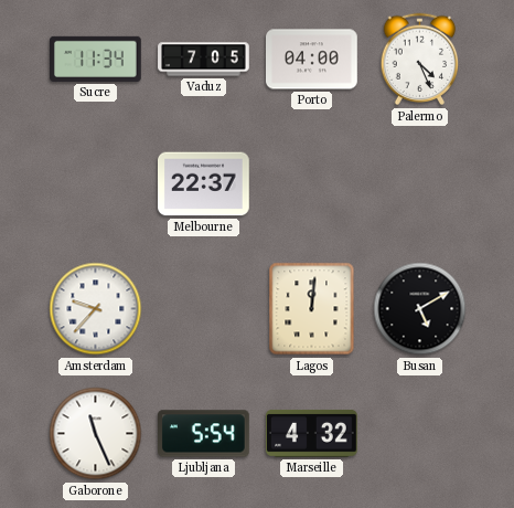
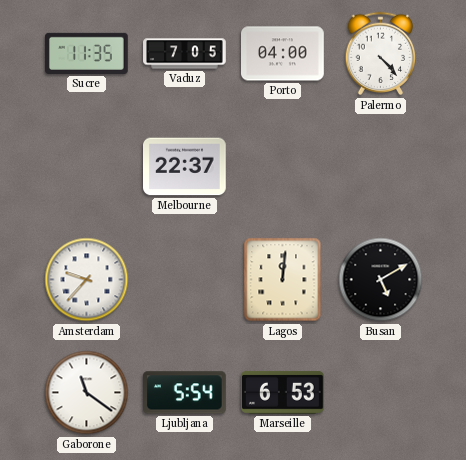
Sucre: 11:34 -> 11:35
Palermo: 4:26 -> 4:23
Gaborone: 11:26 -> 11:21
Marseille: 4:32 -> 6:53
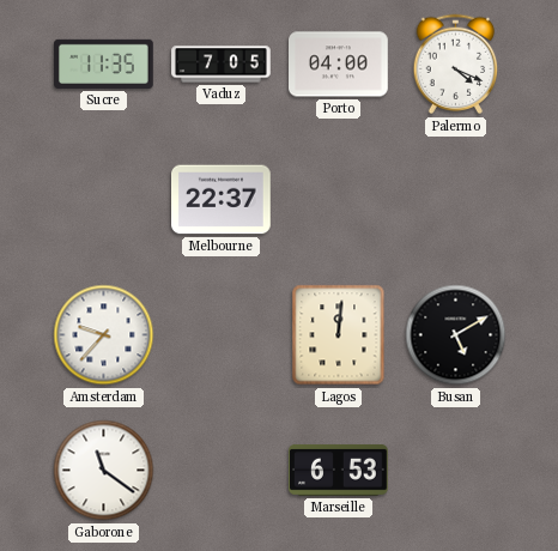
Palermo: 4:23 -> 4:19
Ljubljana: 5:54 -> none
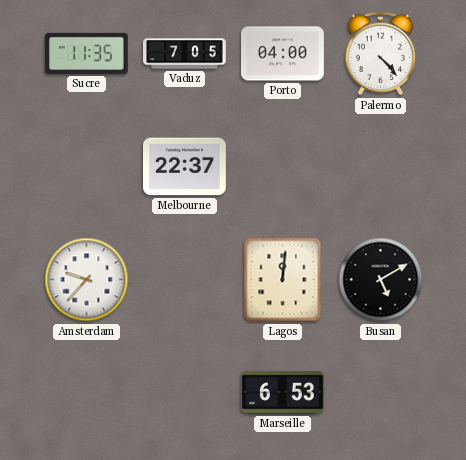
Palermo: 4:19 -> 4:23
Gaborone: 11:21 -> none
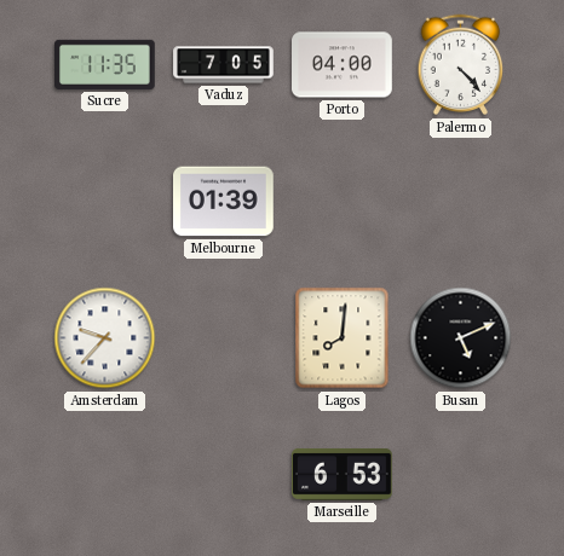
Melbourne: 22:37 -> 01:39
Lagos: 12:01 -> 8:01
Busan: 5:10 -> 5:11
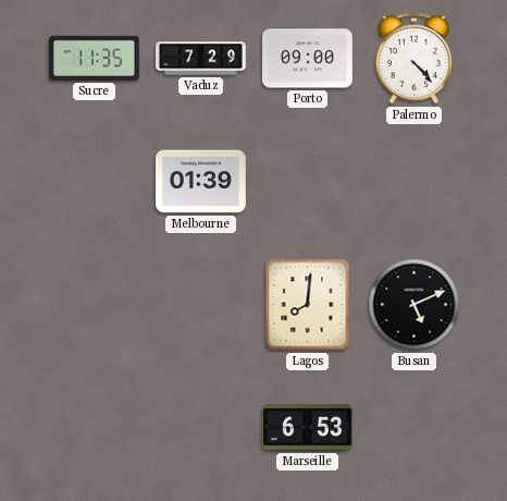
Vaduz: 7:05 -> 7:29
Porto: 04:00 -> 09:00
Amsterdam: 9:37 -> none
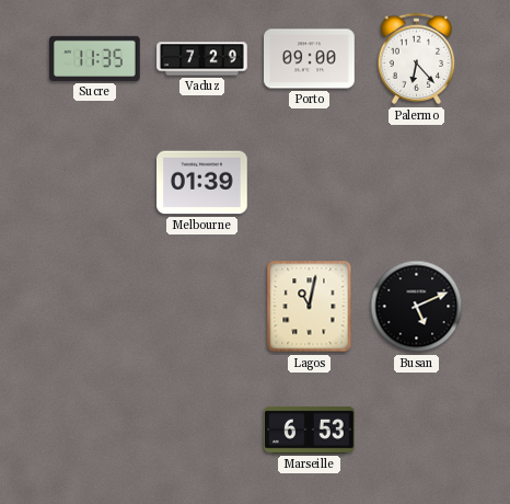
Palermo: 4:23 -> 6:23
Lagos: 8:01 -> 11:02
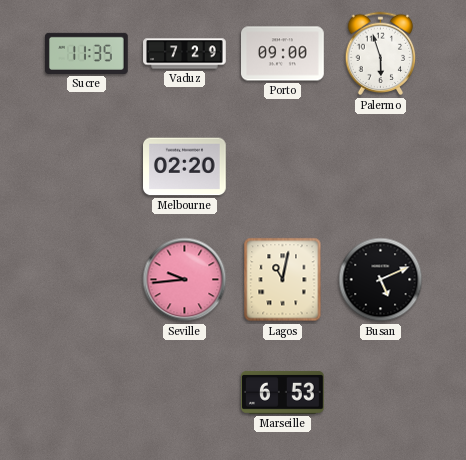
Palermo: 6:23 -> 5:57
Melbourne: 01:39 -> 02:20
Seville: none -> 9:44
